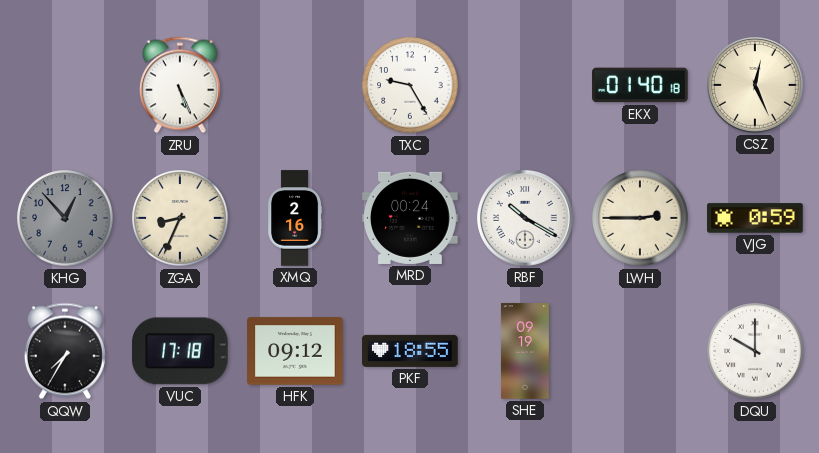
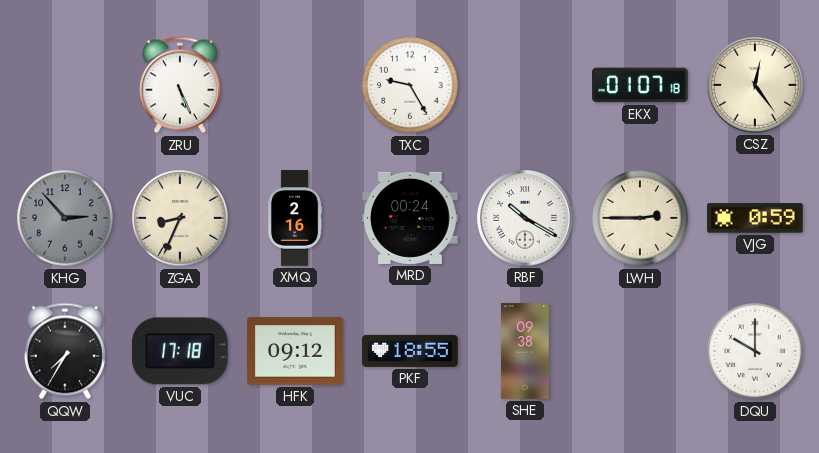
EKX: 01:40 -> 01:07
CSZ: 12:26 -> 12:24
KHG: 12:53 -> 2:53
SHE: 09:19 -> 09:38
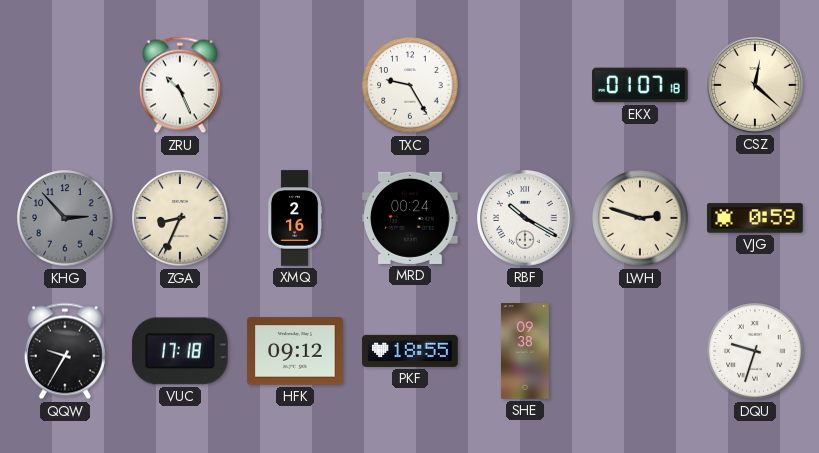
ZRU: 5:26 -> 10:26
CSZ: 12:24 -> 12:22
LWH: 2:45 -> 2:48
QQW: 7:35 -> 9:35
DQU: 10:00 -> 9:33
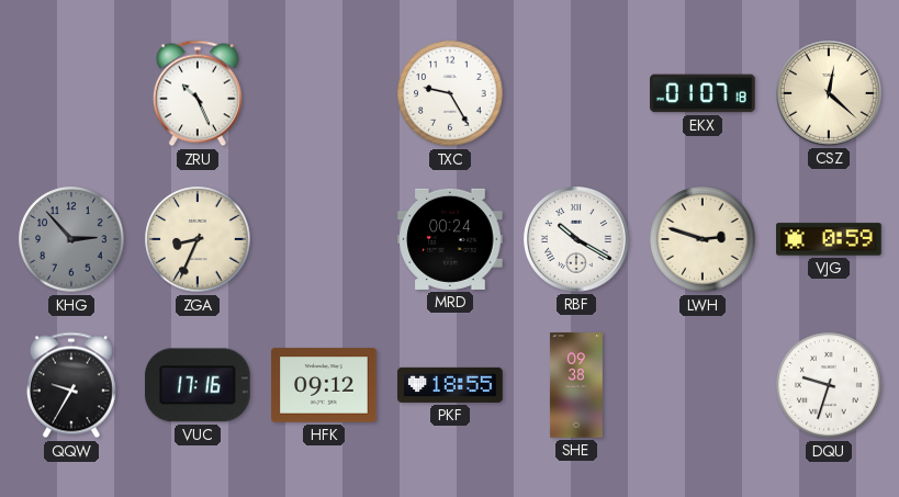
XMQ: 2:16 -> none
VUC: 17:18 -> 17:16
